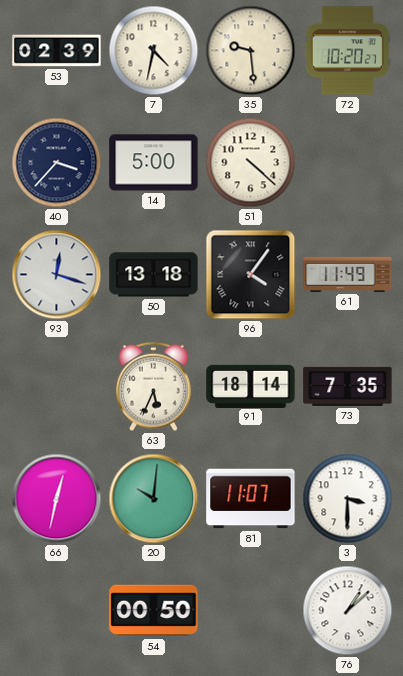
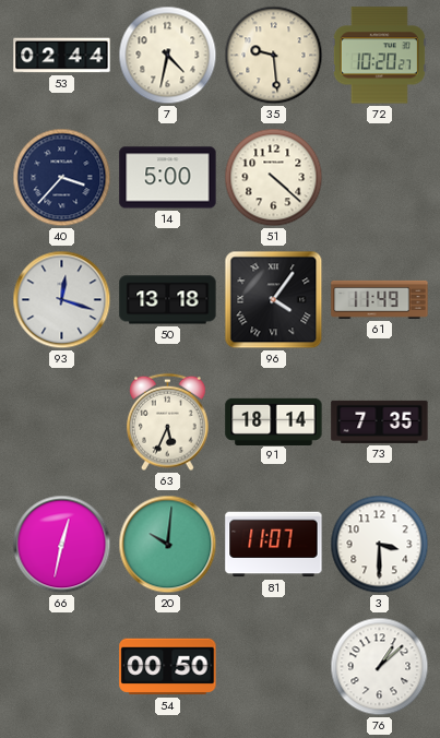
53: 02:39 -> 02:44
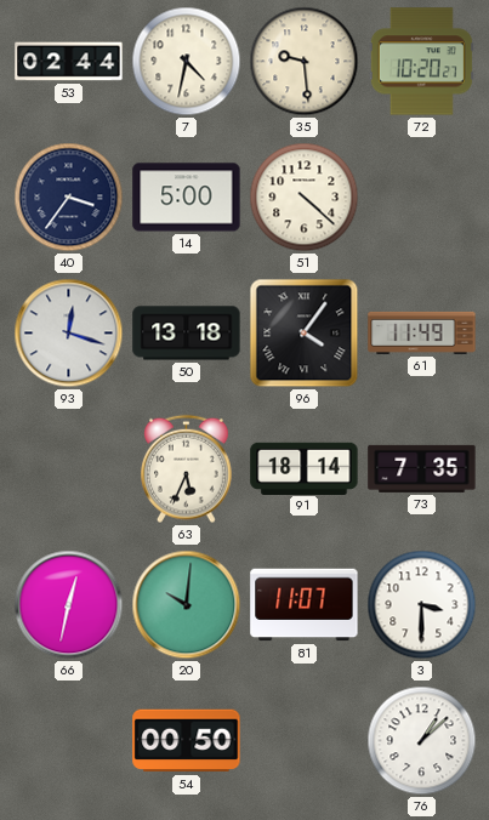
40: 3:37 -> 3:36
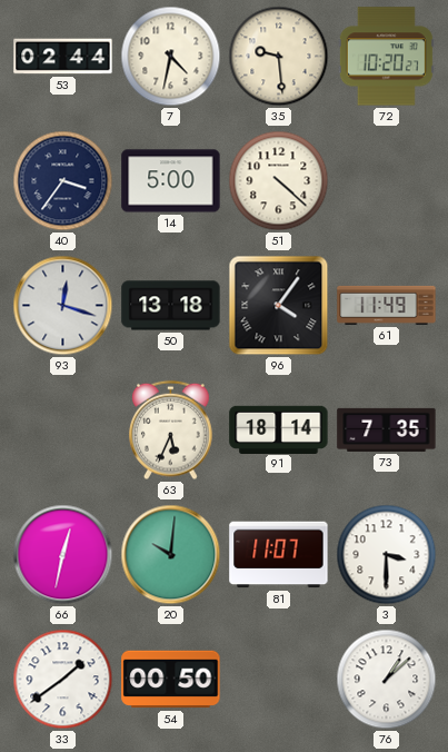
33: none -> 1:39
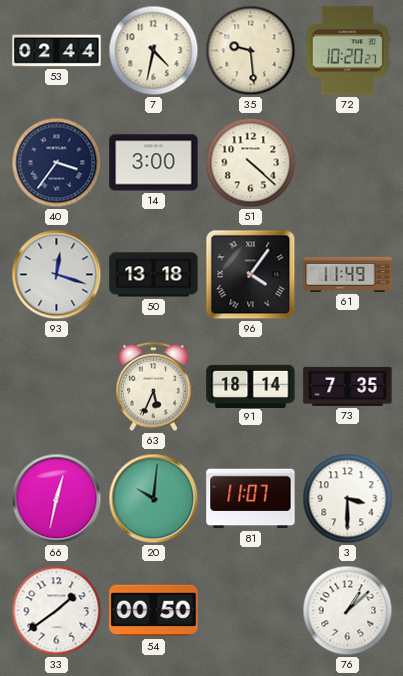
14: 5:00 -> 3:00
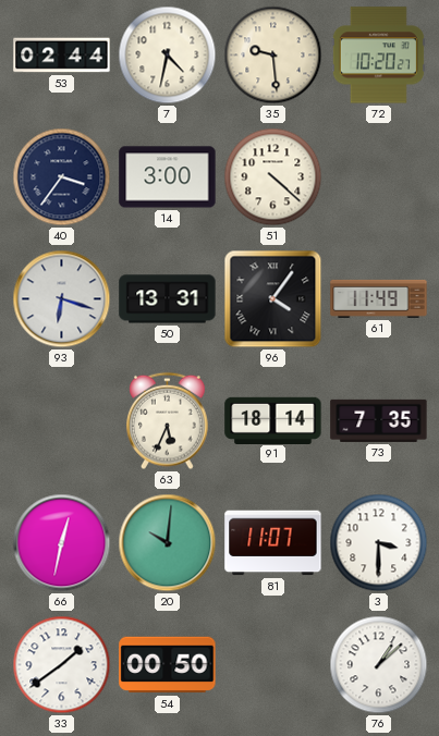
93: 12:18 -> 6:18
50: 13:18 -> 13:31
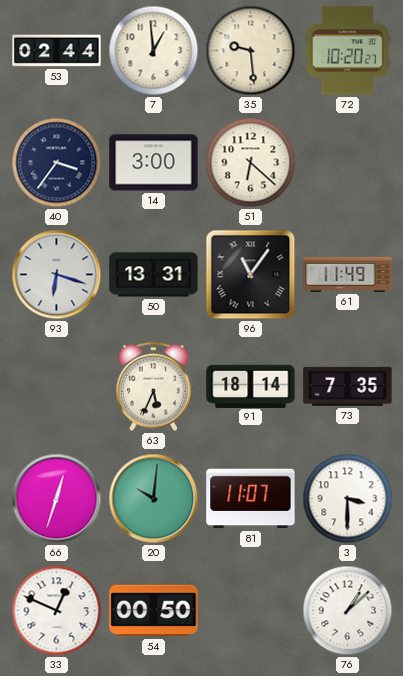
7: 4:32 -> 12:59
51: 4:22 -> 6:22
96: 4:06 -> 11:06
66: 12:32 -> 12:33
33: 1:39 -> 12:49
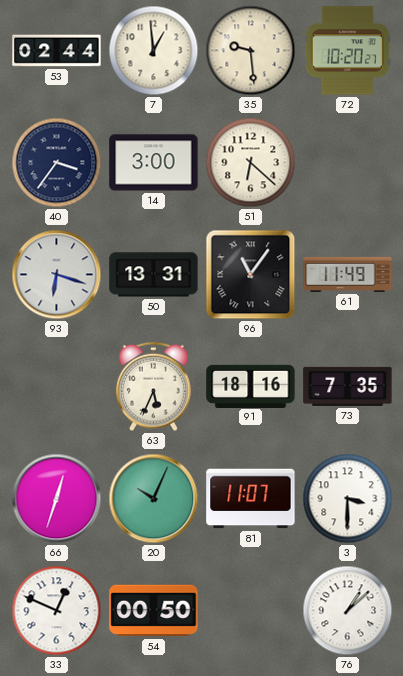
91: 18:14 -> 18:16
20: 10:01 -> 10:04
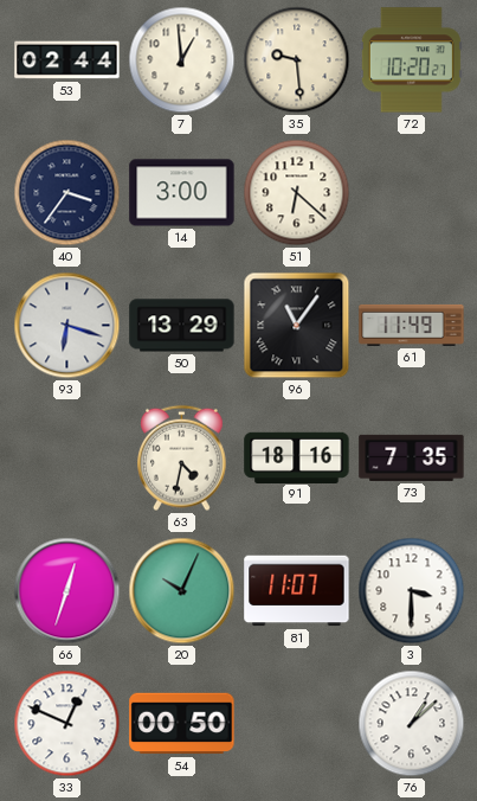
50: 13:31 -> 13:29
63: 5:34 -> 4:32
